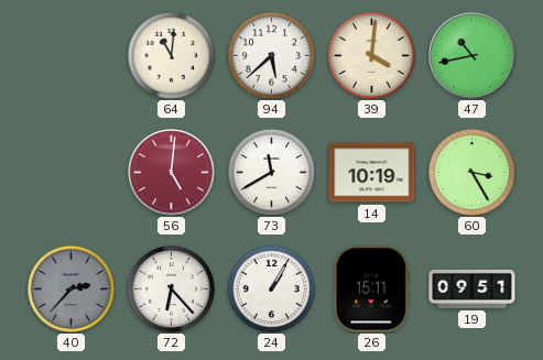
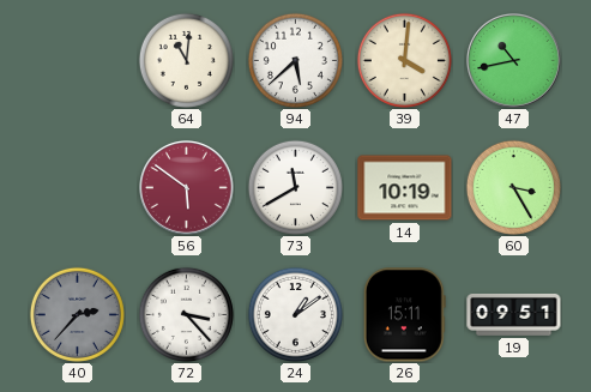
56: 5:01 -> 5:51
72: 6:23 -> 3:23
24: 1:05 -> 1:09
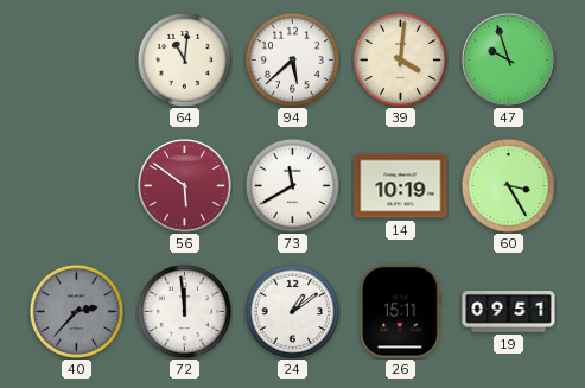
47: 10:43 -> 9:57
72: 3:23 -> 11:59
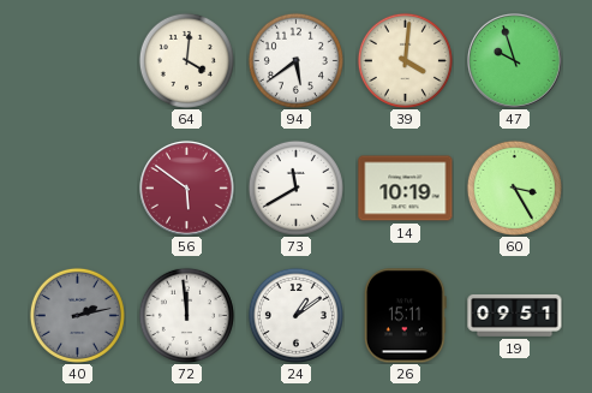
64: 11:01 -> 4:01
94: 5:38 -> 5:39
40: 2:37 -> 2:13
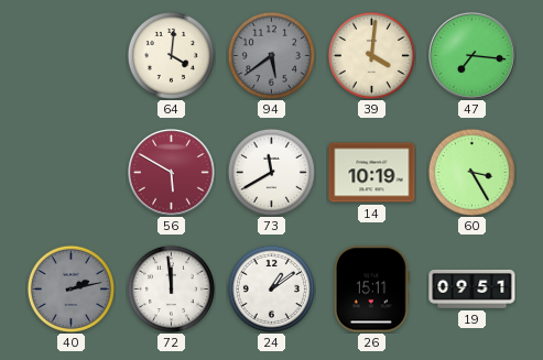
94 dial: white -> grey
47: 9:57 -> 7:16
56: 5:51 -> 5:50
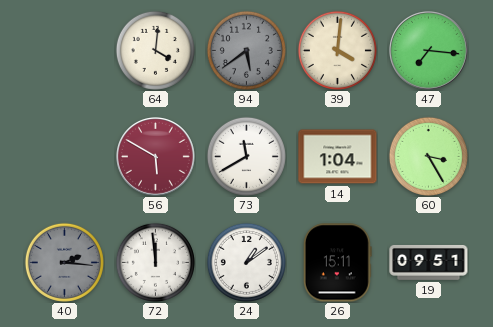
14: 10:19 -> 1:04
40: 2:13 -> 2:16
